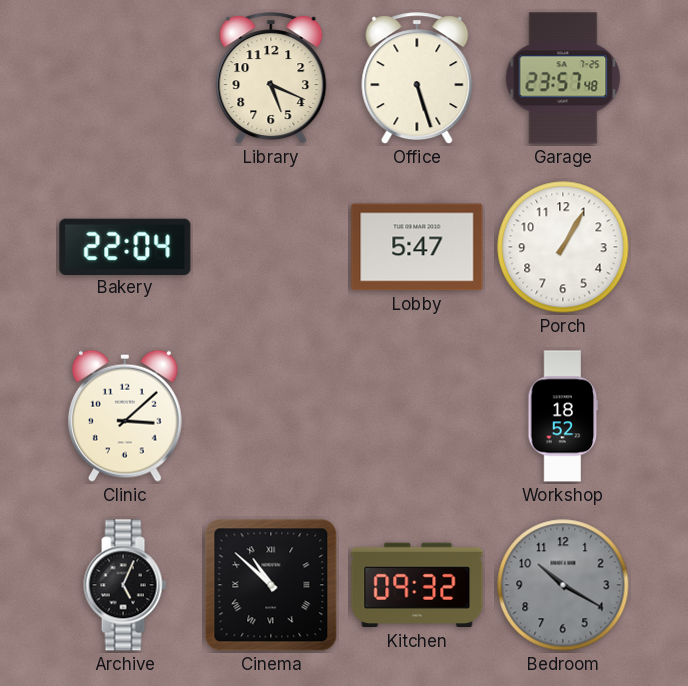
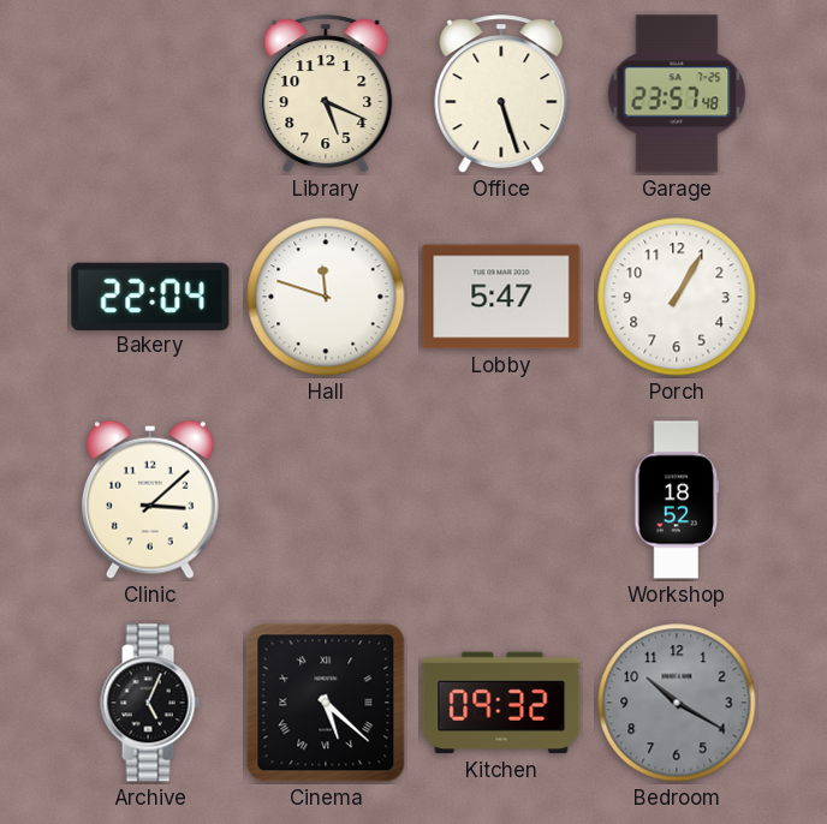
Hall: none -> 11:48
Cinema: 10:52 -> 5:22
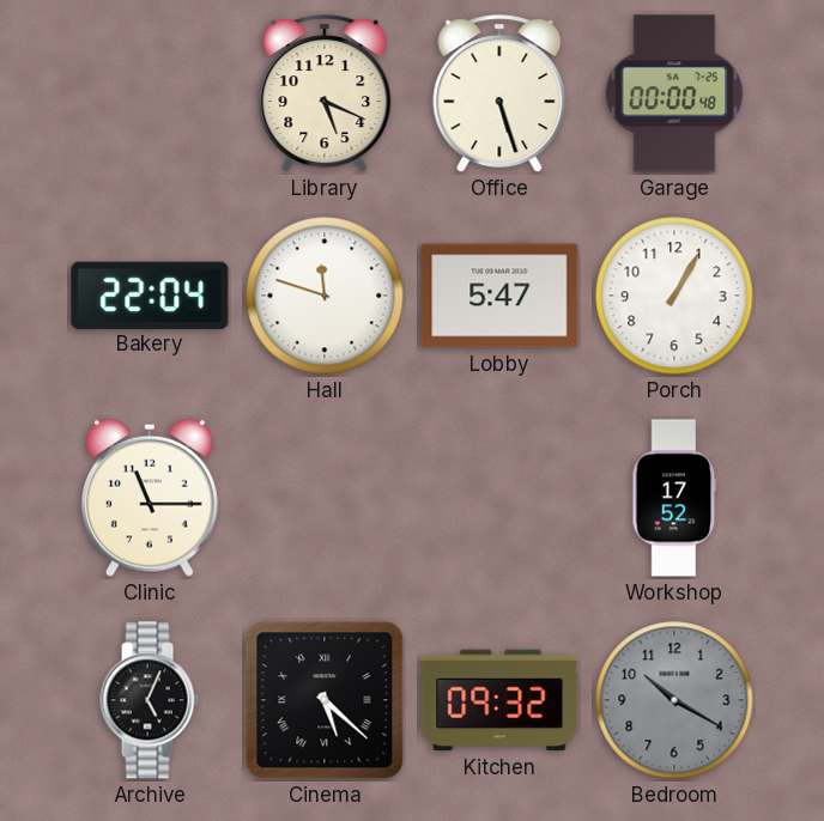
Garage: 23:57 -> 00:00
Clinic: 3:08 -> 11:15
Workshop: 18:52 -> 17:52
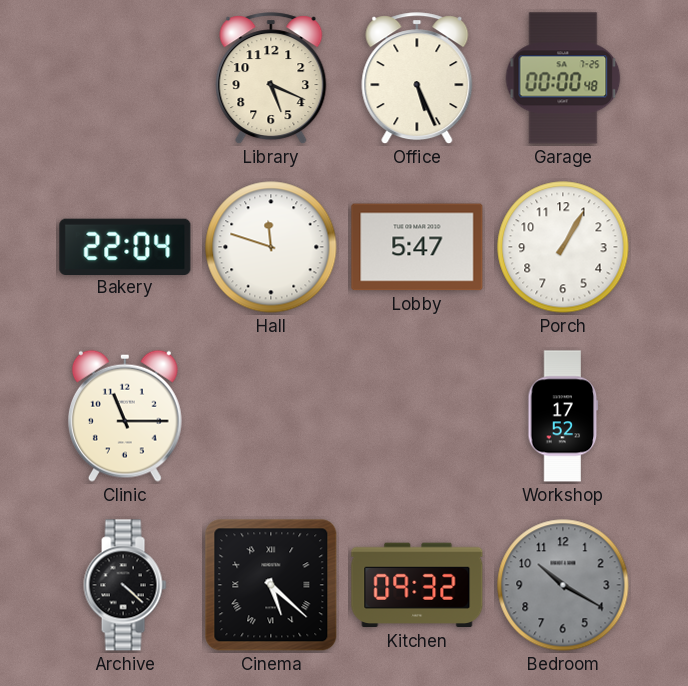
Office: 5:27 -> 5:26
Archive: 5:04 -> 4:22
